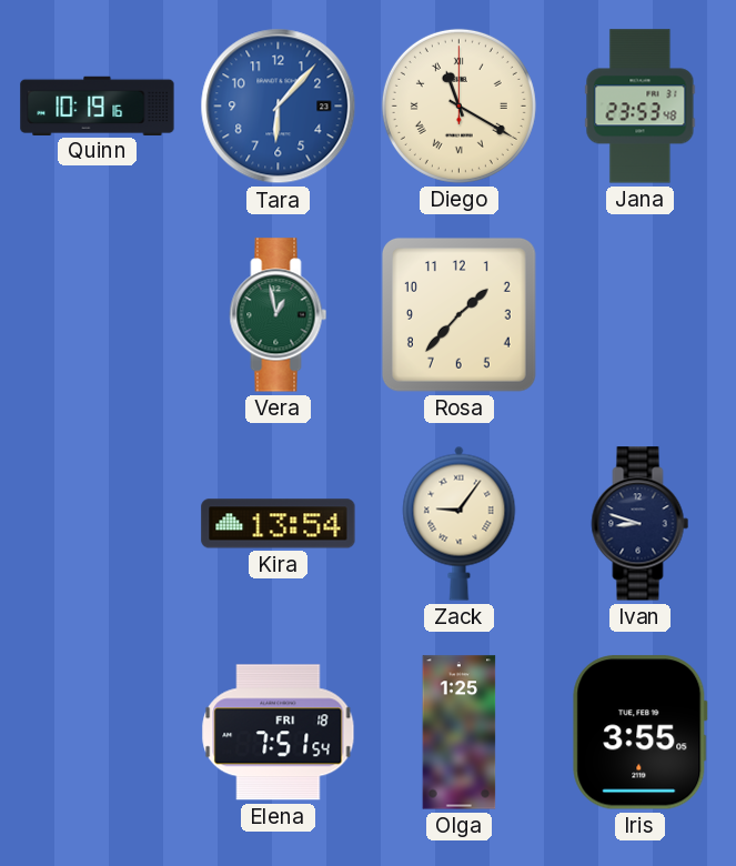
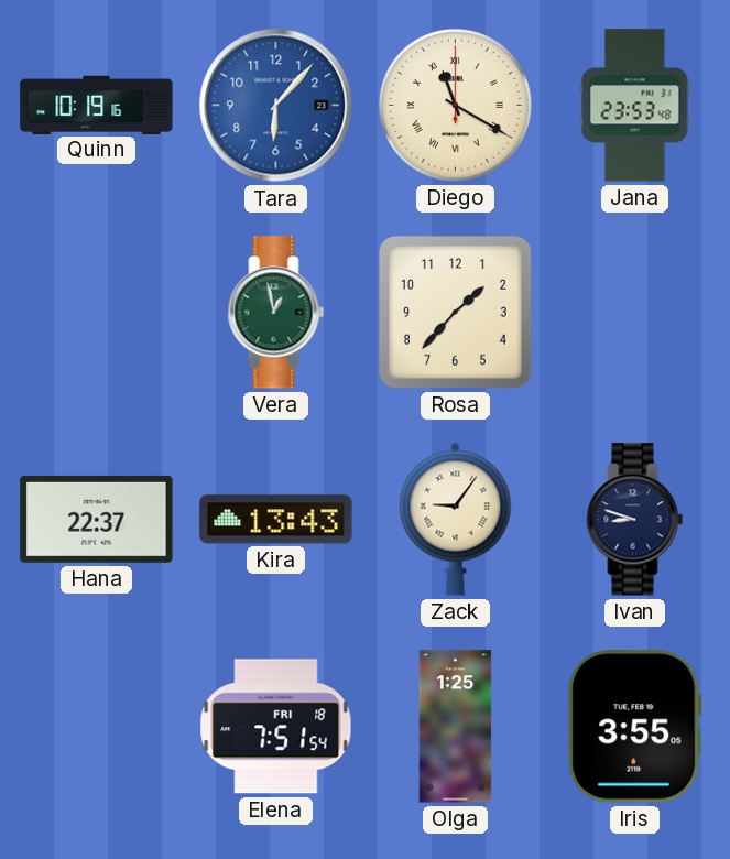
Hana: none -> 22:37
Kira: 13:54 -> 13:43
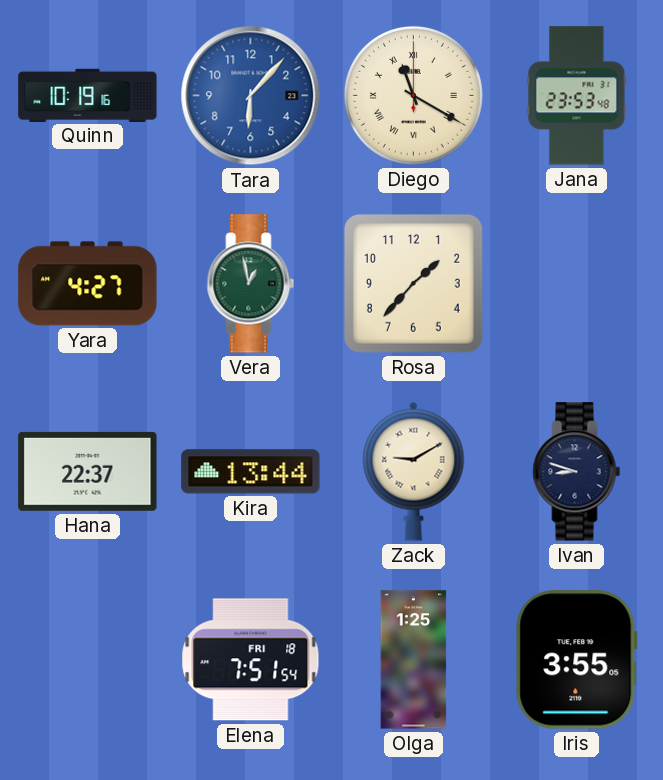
Yara: none -> 4:27
Kira: 13:43 -> 13:44
Zack: 9:06 -> 9:10
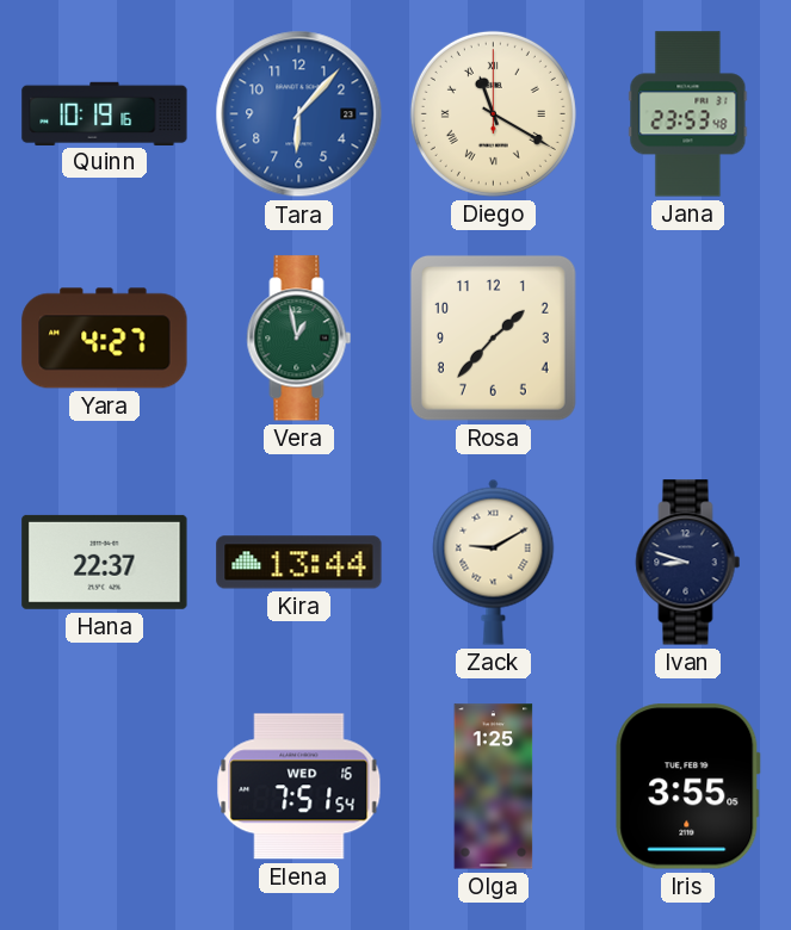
Elena date: FRI 18 -> WED 16
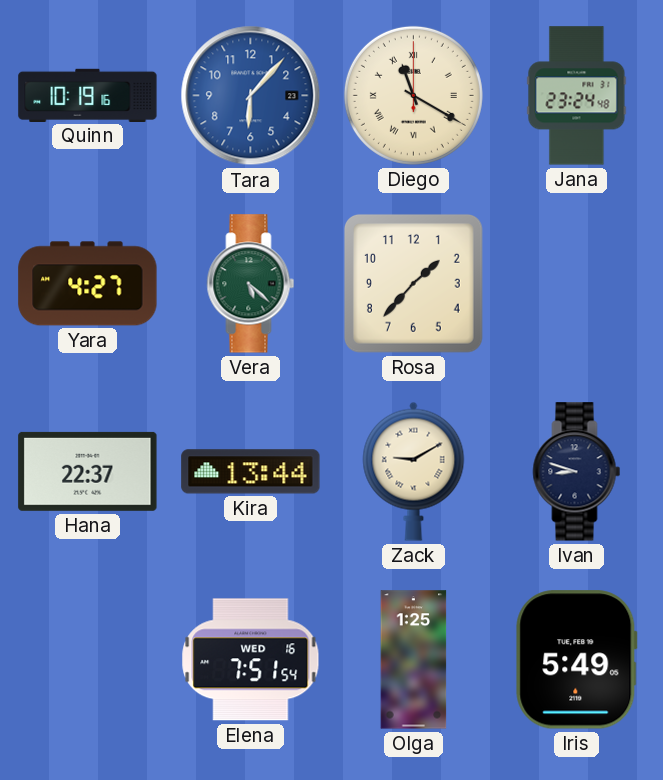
Jana: 23:53 -> 23:24
Vera: 12:58 -> 5:22
Iris: 3:55 -> 5:49
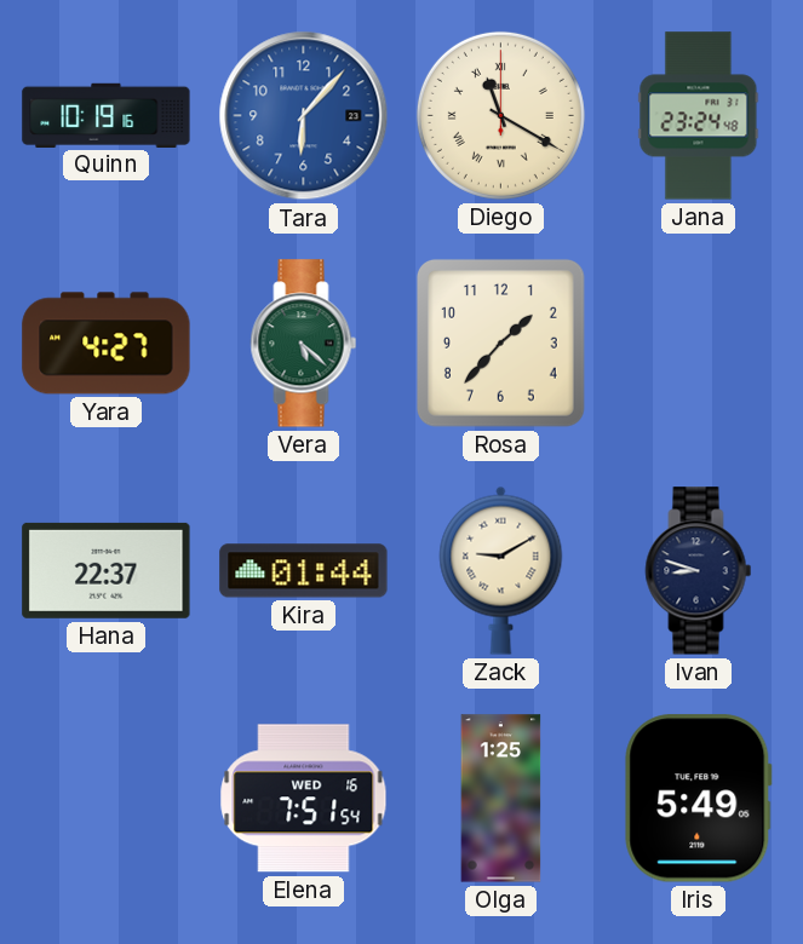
Kira: 13:44 -> 01:44
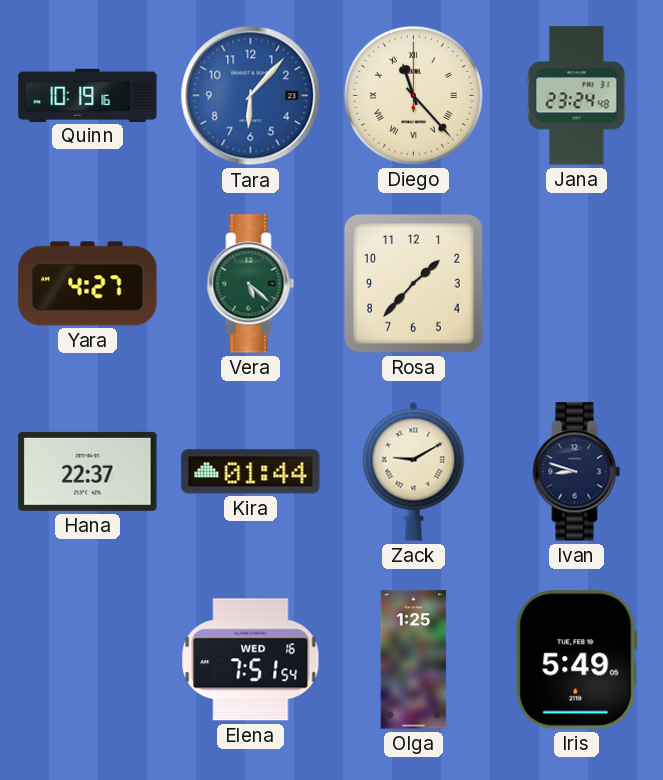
Diego: 11:20 -> 11:23
